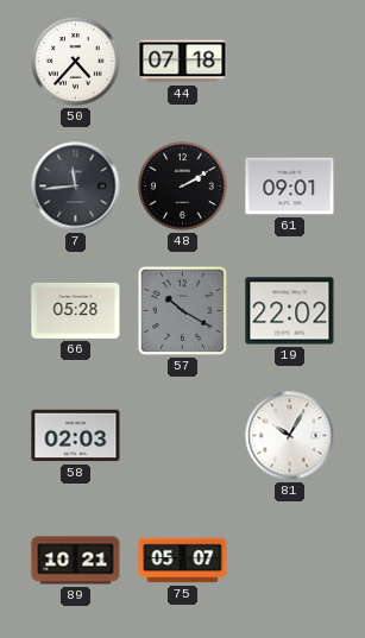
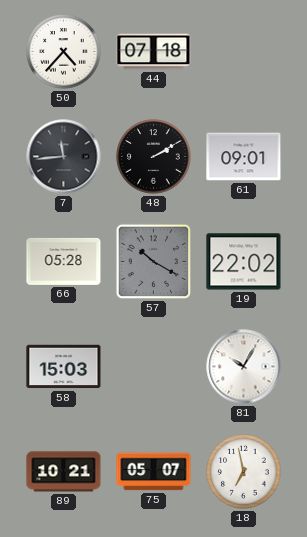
58: 02:03 -> 15:03
18: none -> 6:58
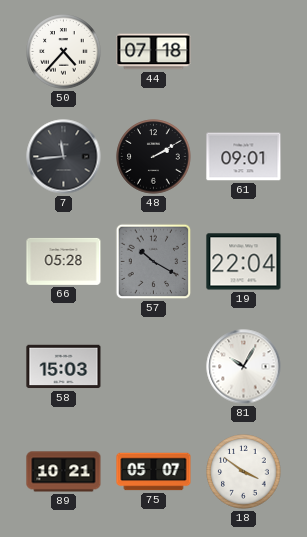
19: 22:02 -> 22:04
18: 6:58 -> 3:51
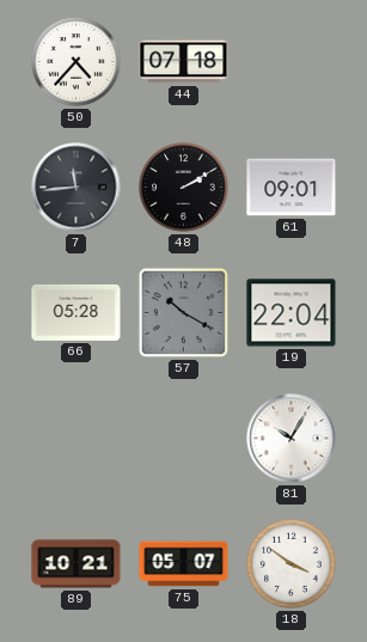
58: 15:03 -> none
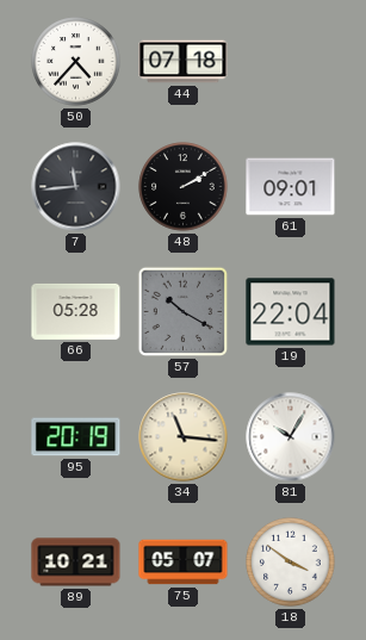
95: none -> 20:19
34: none -> 11:16
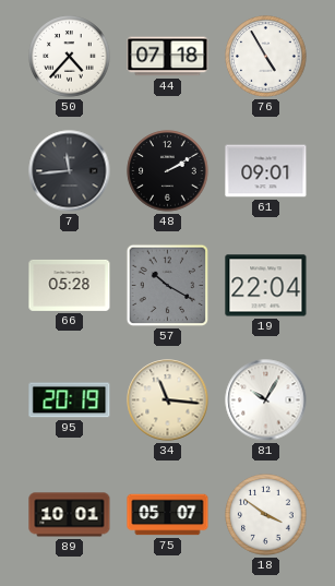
76: none -> 4:55
89: 10:21 -> 10:01
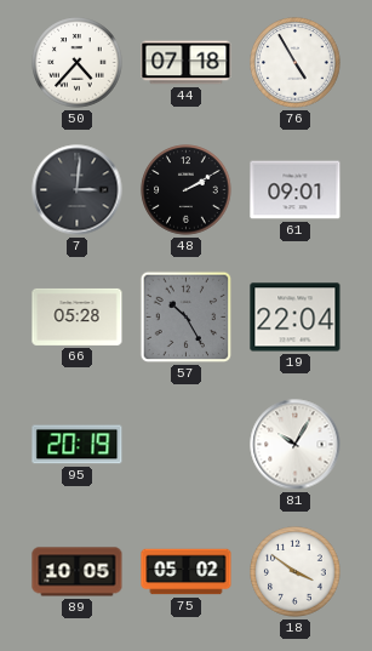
7: 11:44 -> 3:01
57: 10:20 -> 10:25
34: 11:16 -> none
89: 10:01 -> 10:05
75: 05:07 -> 05:02
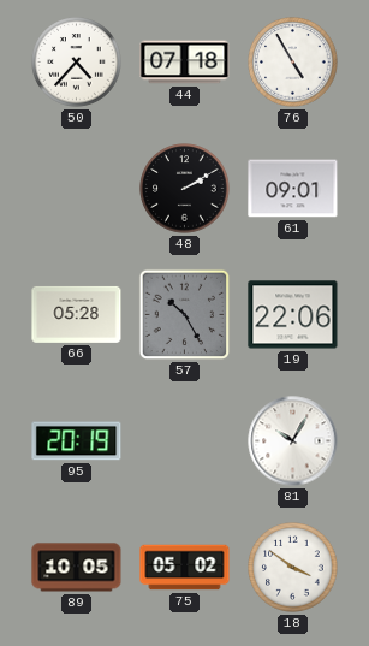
7: 3:01 -> none
19: 22:04 -> 22:06
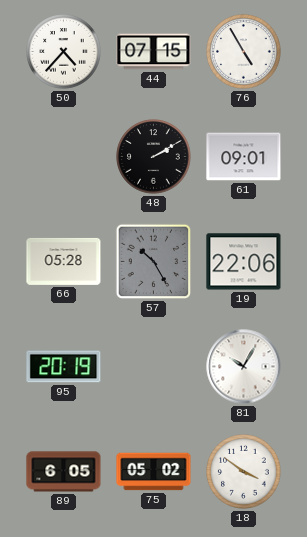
44: 07:18 -> 07:15
89: 10:05 -> 6:05
